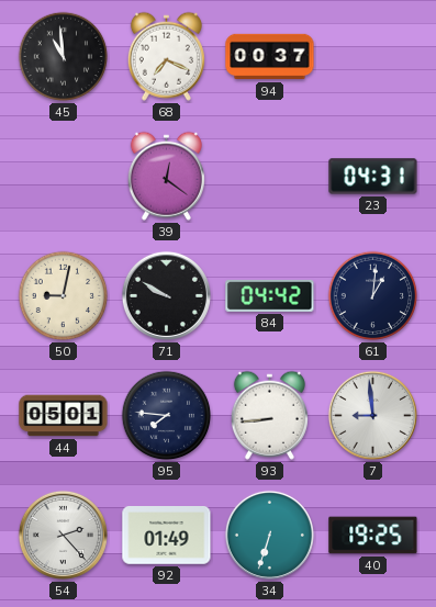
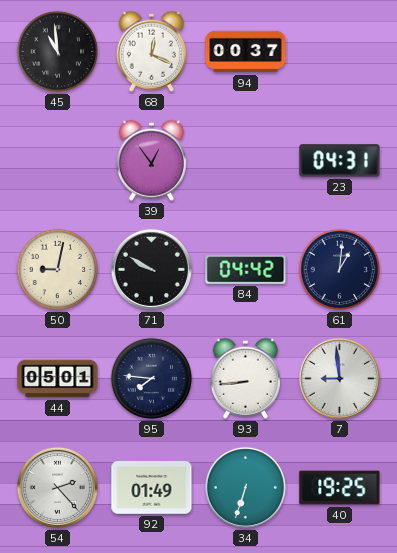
68: 7:19 -> 12:19
39: 12:21 -> 12:54
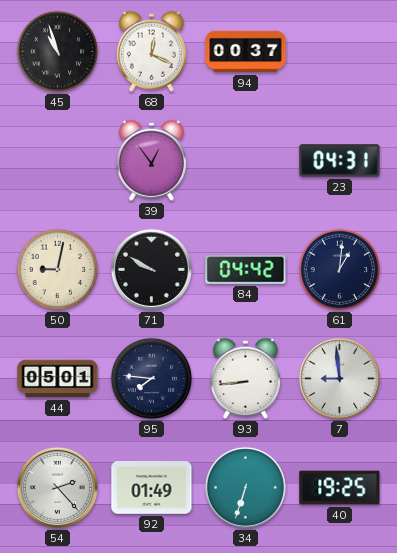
45: 10:59 -> 10:57
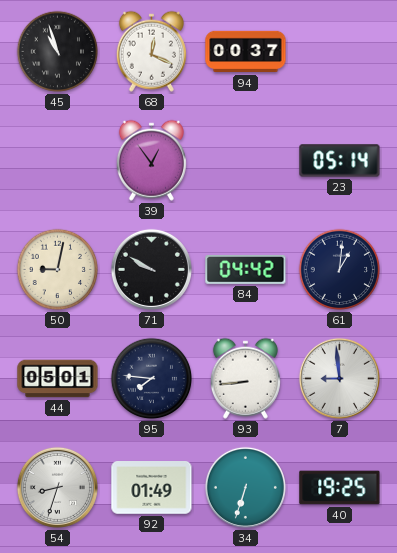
23: 04:31 -> 05:14
54: 2:23 -> 8:33
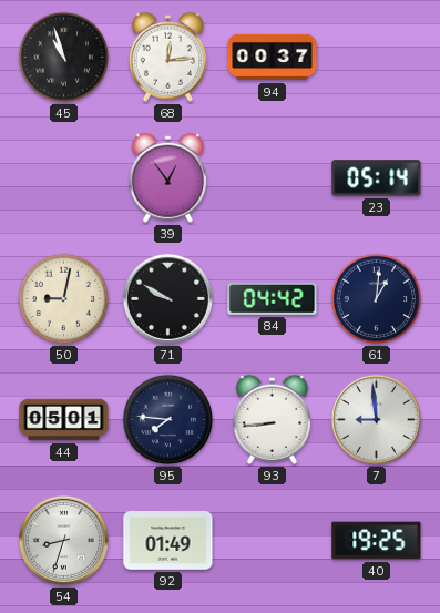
68: 12:19 -> 12:14
34: 6:33 -> none
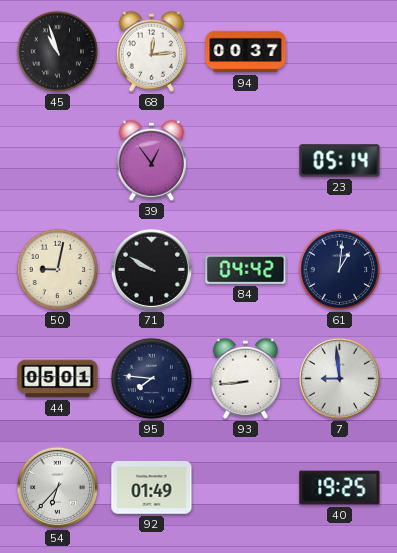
54: 8:33 -> 6:37
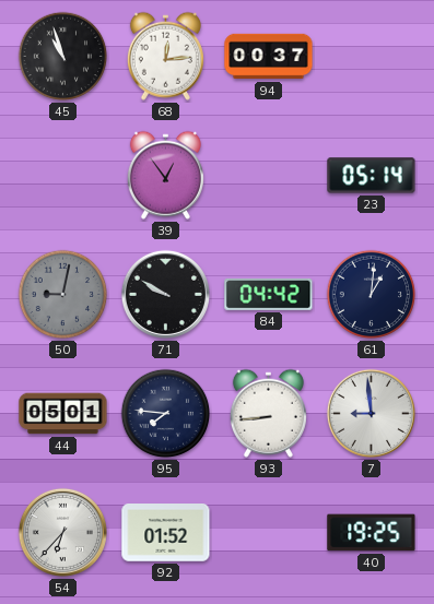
50 dial: cream -> grey
92: 01:49 -> 01:52
